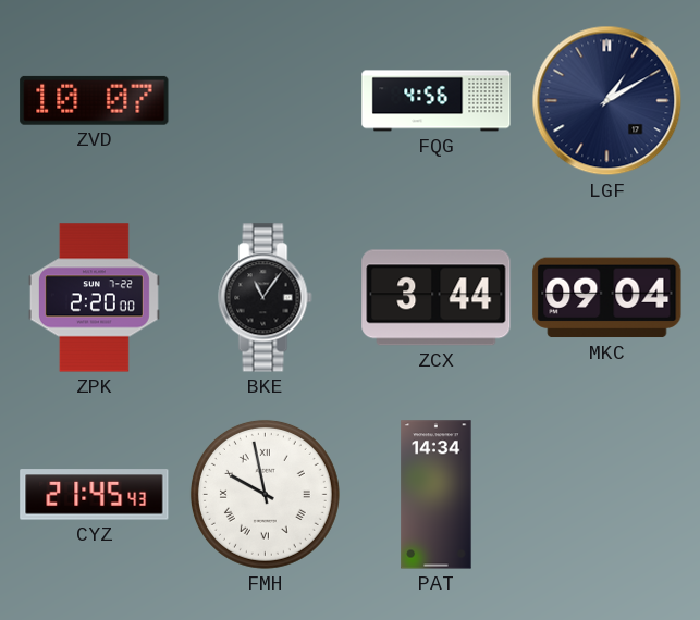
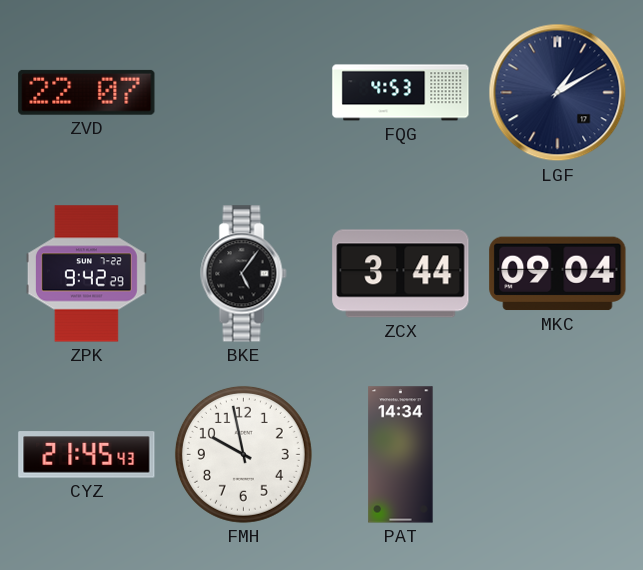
ZVD: 10:07 -> 22:07
FQG: 4:56 -> 4:53
ZPK: 2:20 -> 9:42
BKE: 11:06 -> 5:06
FMH numerals: Roman -> Arabic
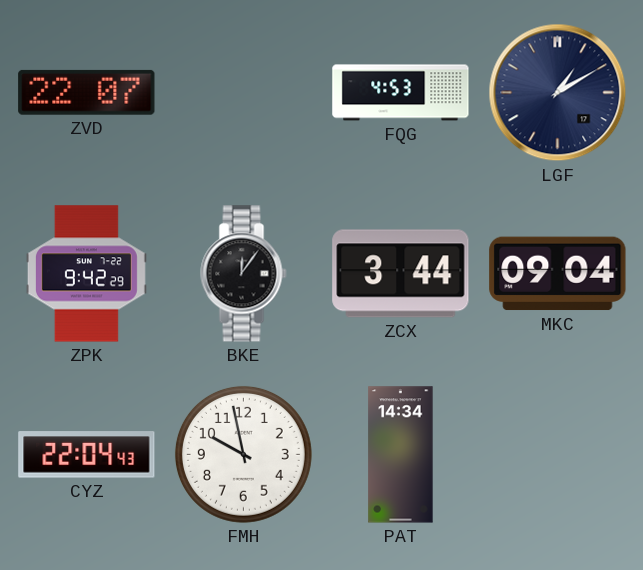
BKE: 5:06 -> 12:06
CYZ: 21:45 -> 22:04
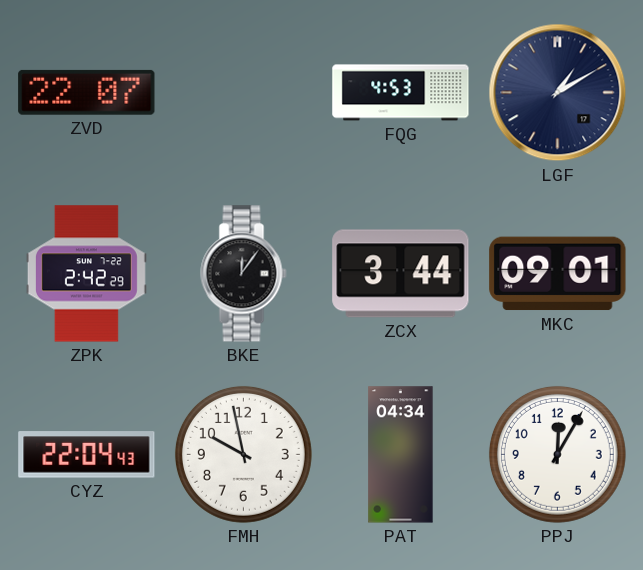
ZPK: 9:42 -> 2:42
MKC: 09:04 -> 09:01
PAT: 14:34 -> 04:34
PPJ: none -> 12:05
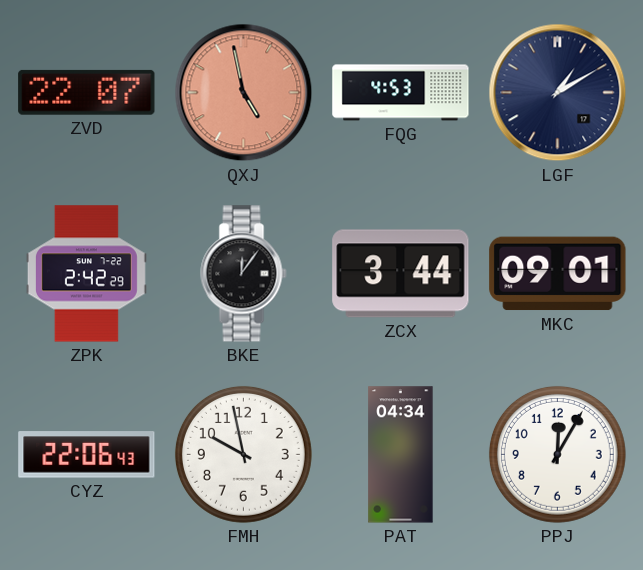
QXJ: none -> 4:58
CYZ: 22:04 -> 22:06
